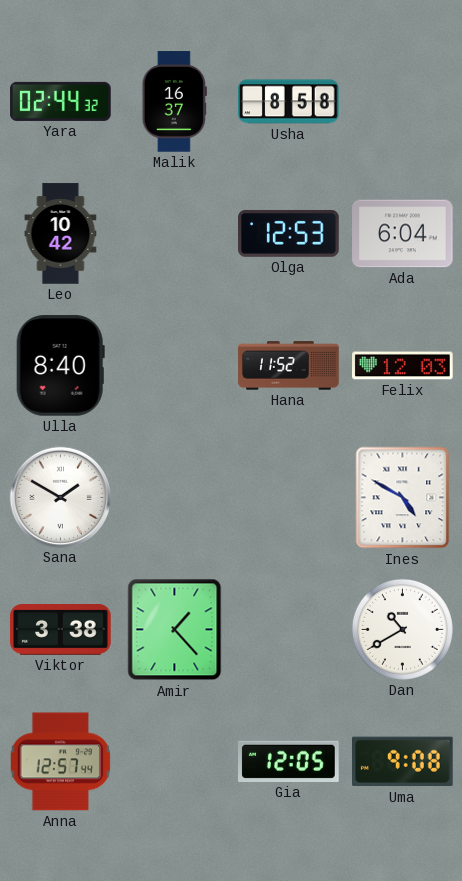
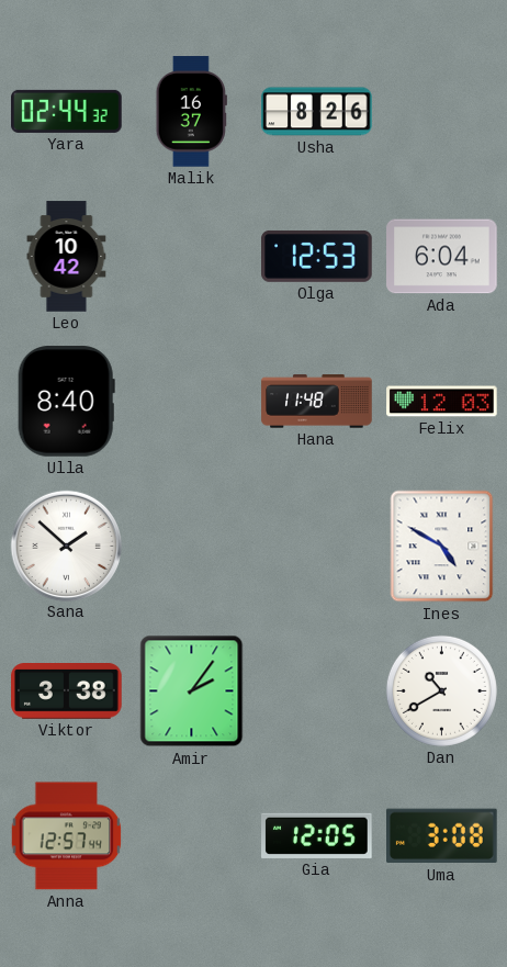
Usha: 8:58 -> 8:26
Hana: 11:52 -> 11:48
Sana: 1:50 -> 1:52
Amir: 1:23 -> 2:06
Uma: 9:08 -> 3:08
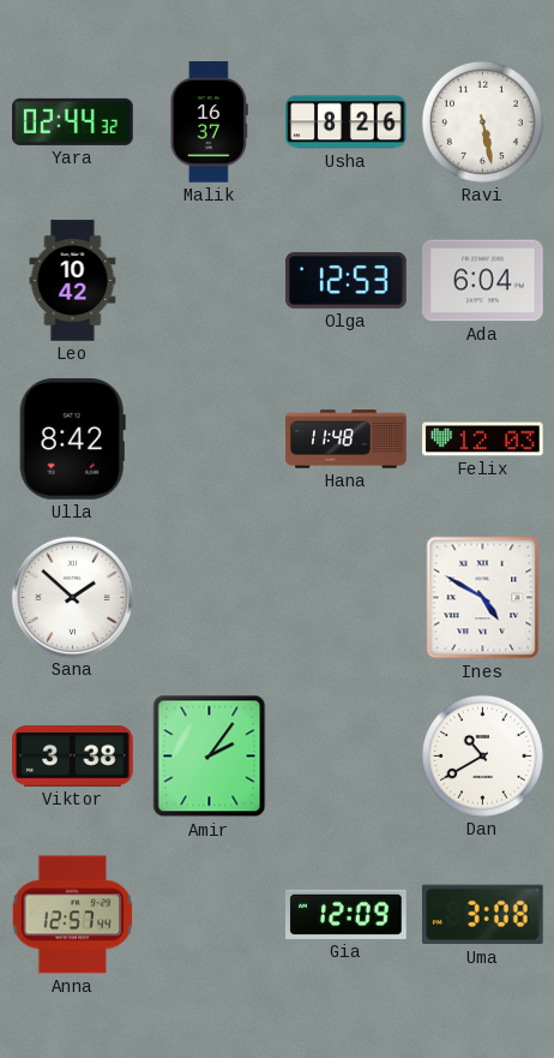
Ravi: none -> 5:28
Ulla: 8:40 -> 8:42
Gia: 12:05 -> 12:09
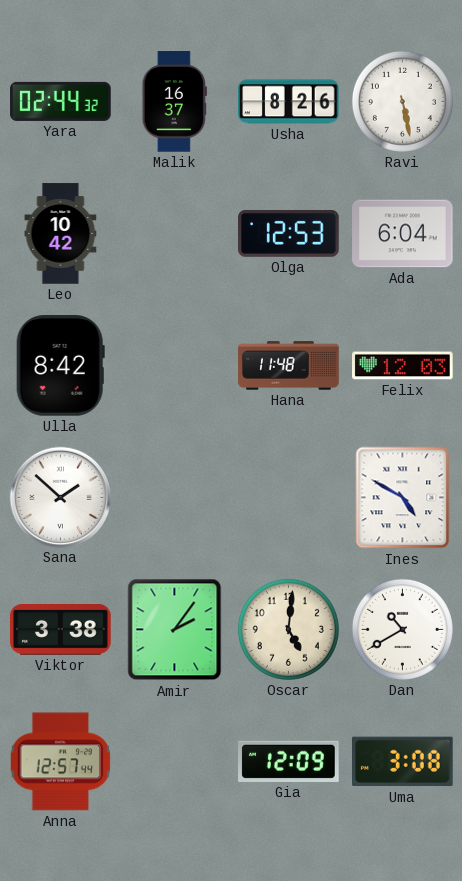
Oscar: none -> 5:01
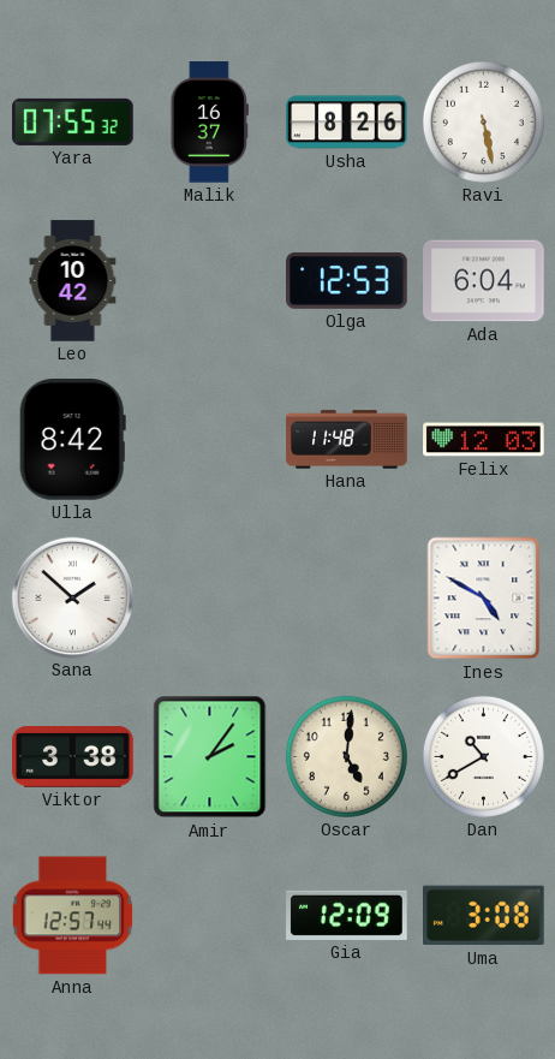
Yara: 02:44 -> 07:55
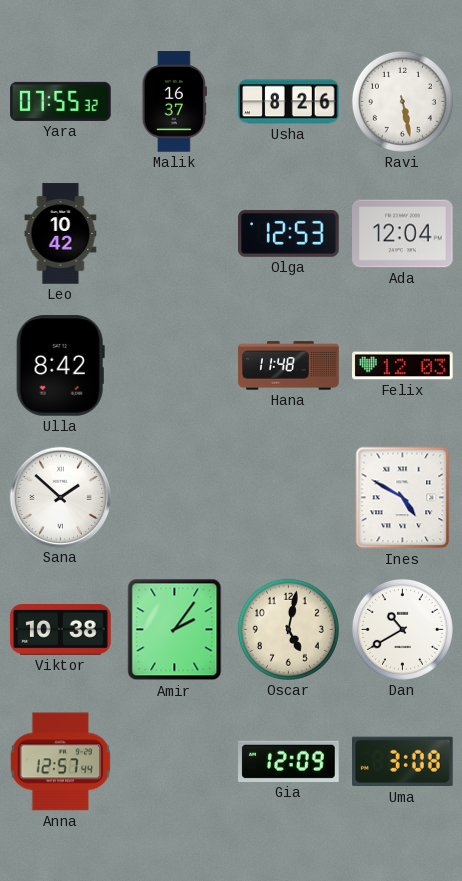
Ada: 6:04 -> 12:04
Viktor: 3:38 -> 10:38
Oscar: 5:01 -> 5:02
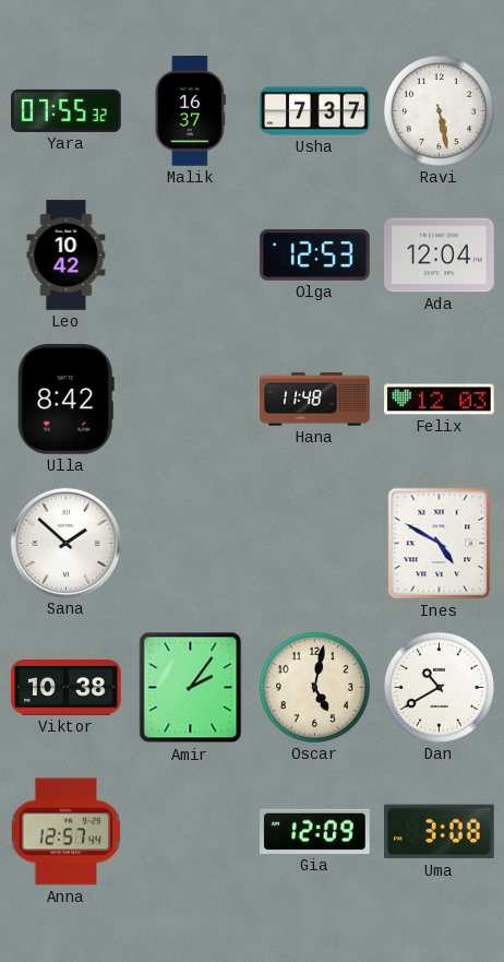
Usha: 8:26 -> 7:37
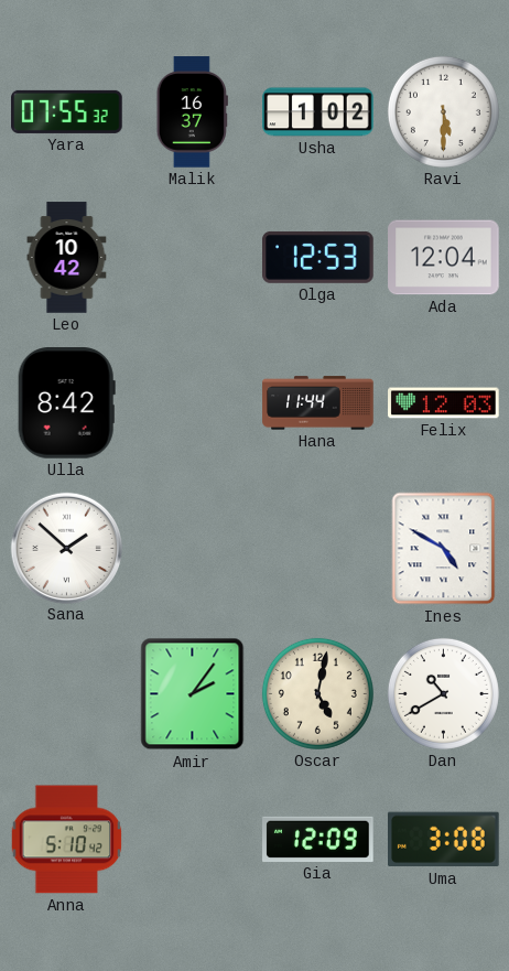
Usha: 7:37 -> 1:02
Ravi: 5:28 -> 5:30
Hana: 11:48 -> 11:44
Viktor: 10:38 -> none
Anna: 12:57 -> 5:10
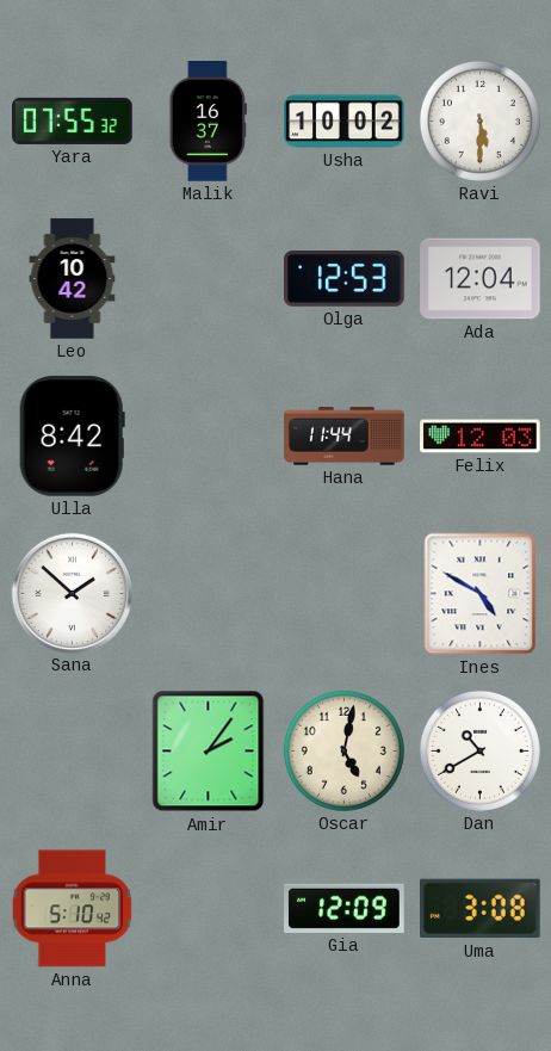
Usha: 1:02 -> 10:02
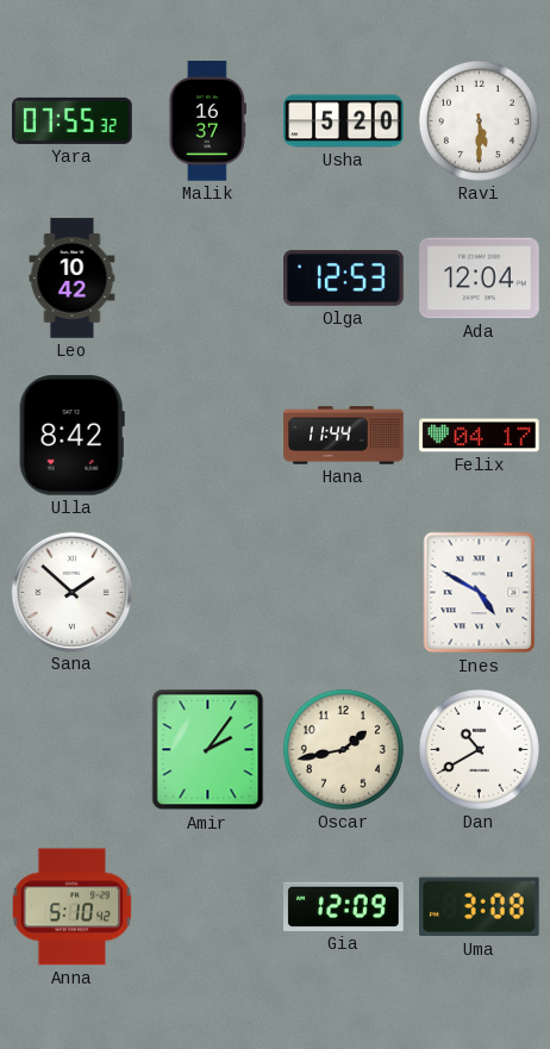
Usha: 10:02 -> 5:20
Felix: 12:03 -> 04:17
Oscar: 5:02 -> 1:43
